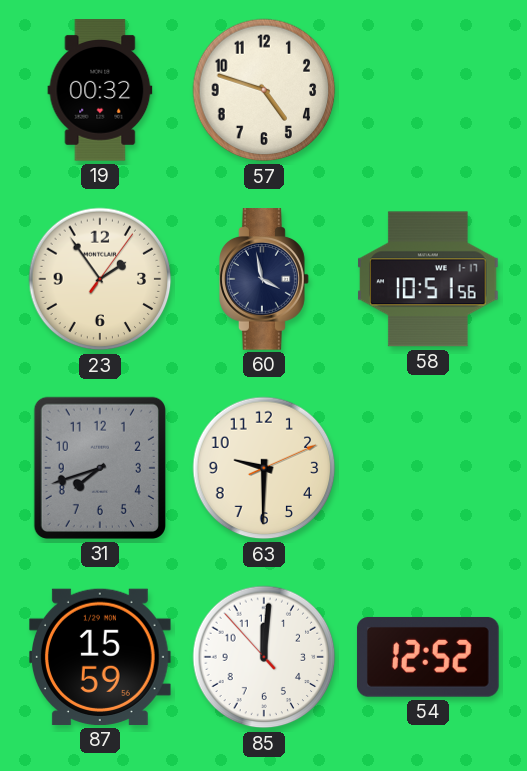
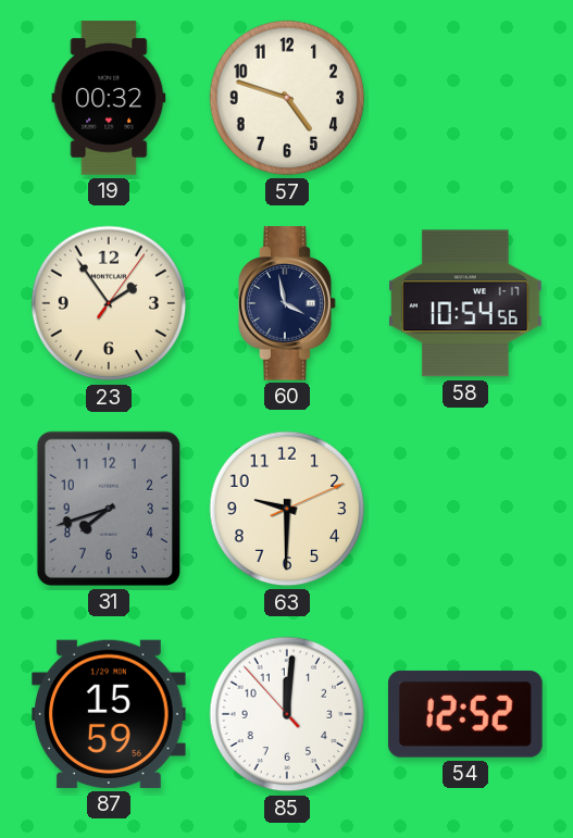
58: 10:51 -> 10:54
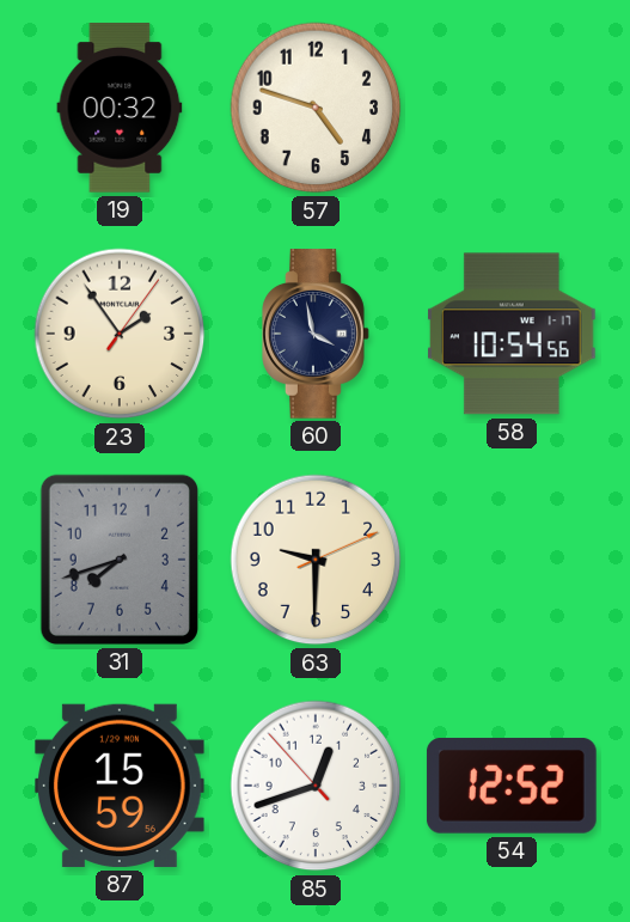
85: 12:00 -> 12:41
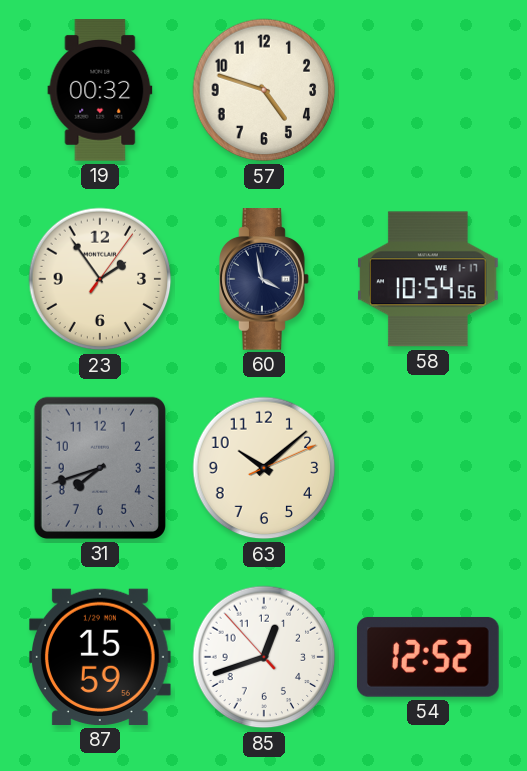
63: 9:30 -> 10:08
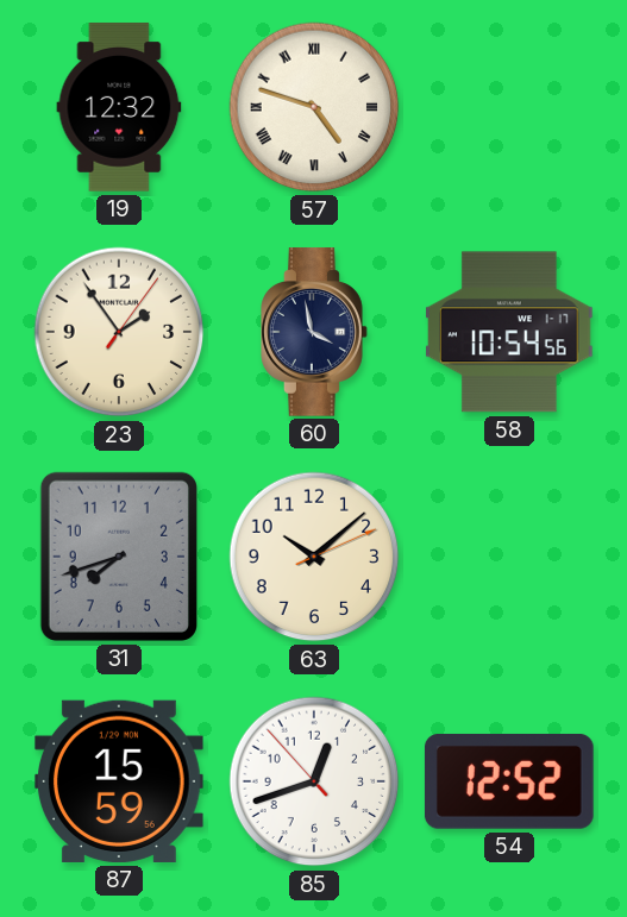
19: 00:32 -> 12:32
57 numerals: Arabic -> Roman
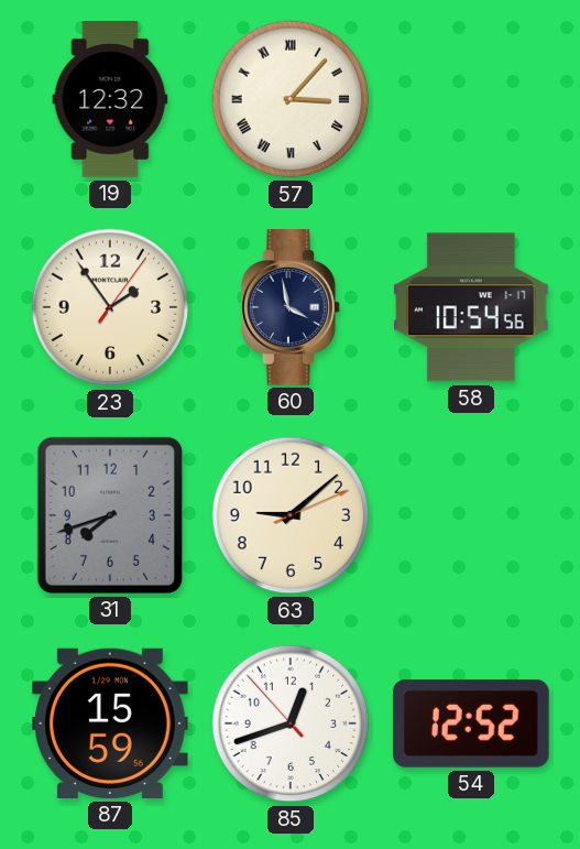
57: 4:48 -> 3:07
63: 10:08 -> 9:08
